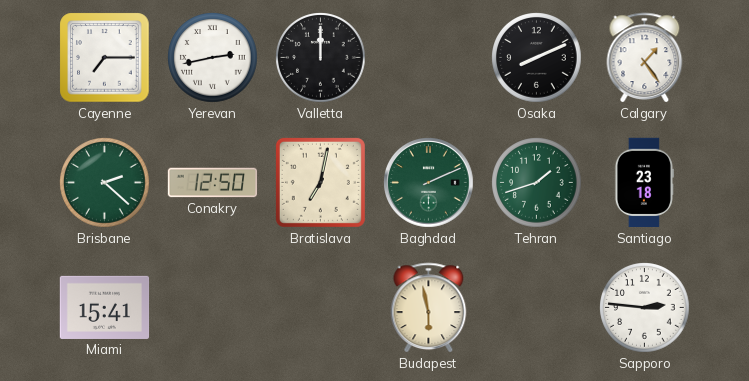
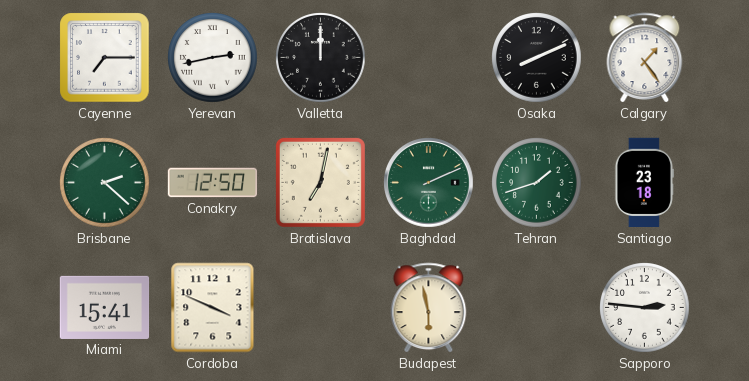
Cordoba: none -> 3:49
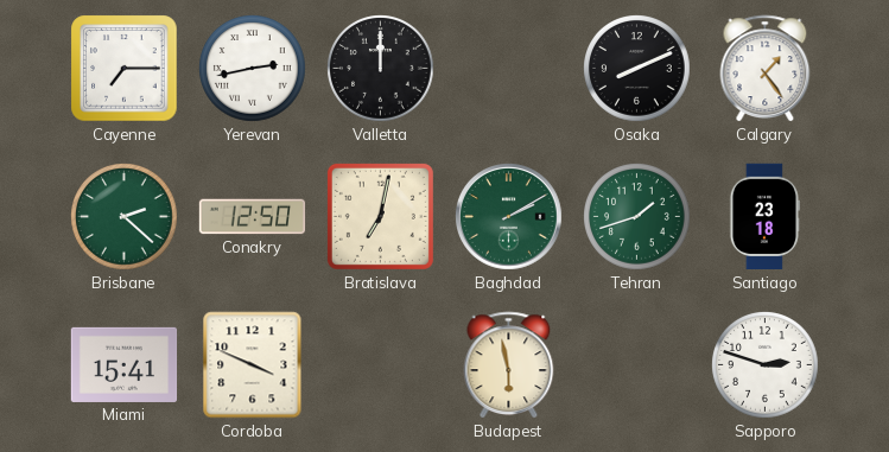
Baghdad: 2:11 -> 2:10
Sapporo: 2:46 -> 2:48
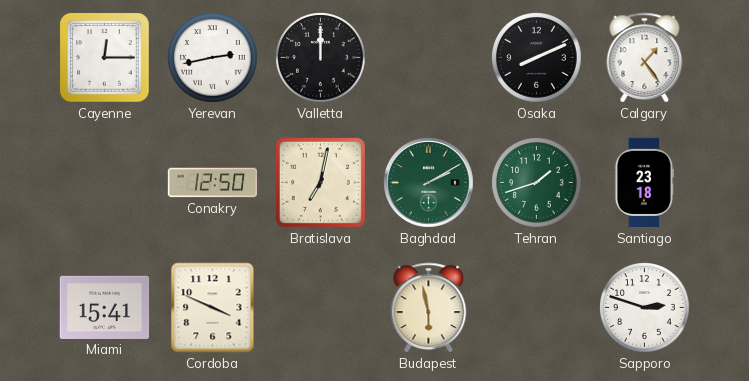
Cayenne: 7:15 -> 12:15
Brisbane: 2:22 -> none
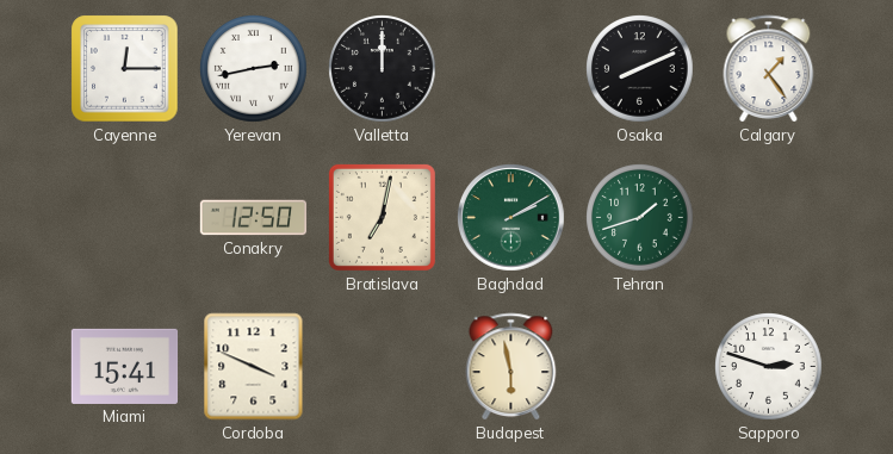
Santiago: 23:18 -> none
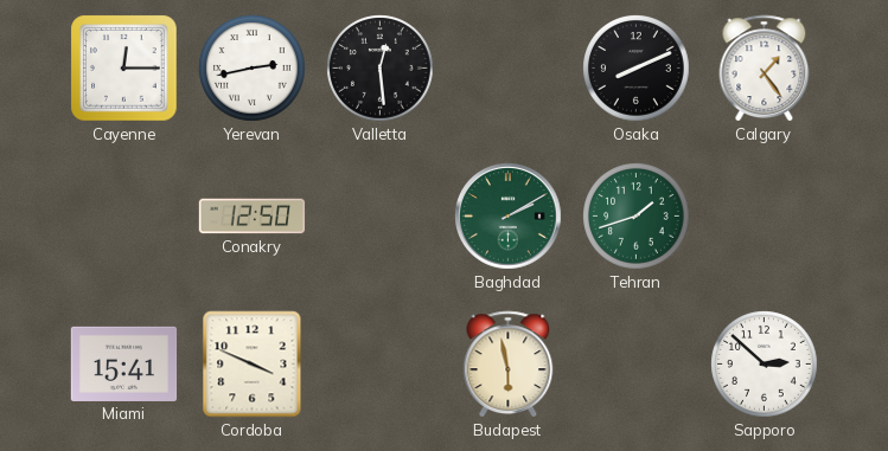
Valletta: 12:00 -> 12:29
Bratislava: 7:02 -> none
Sapporo: 2:48 -> 2:52
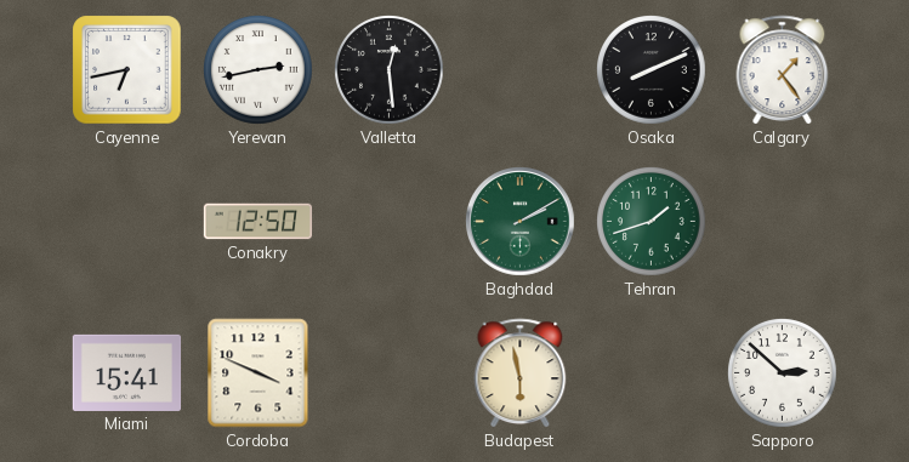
Cayenne: 12:15 -> 6:43
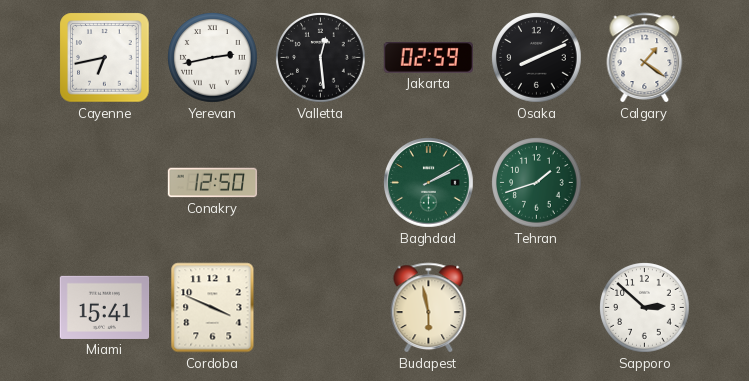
Jakarta: none -> 02:59
Calgary: 1:24 -> 1:21
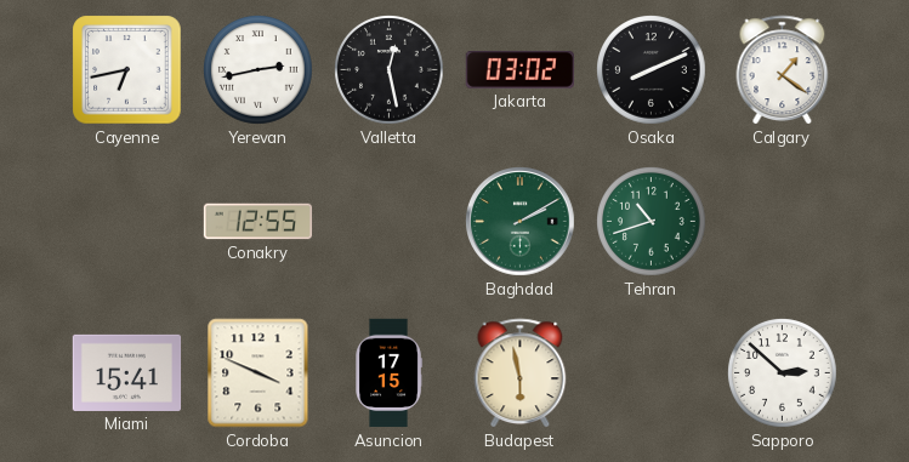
Valletta: 12:29 -> 12:28
Jakarta: 02:59 -> 03:02
Conakry: 12:50 -> 12:55
Tehran: 1:42 -> 10:42
Asuncion: none -> 17:15
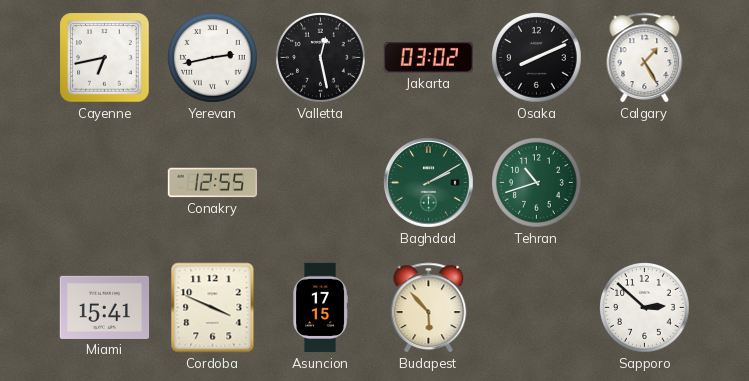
Calgary: 1:21 -> 1:25
Budapest: 5:58 -> 5:53
